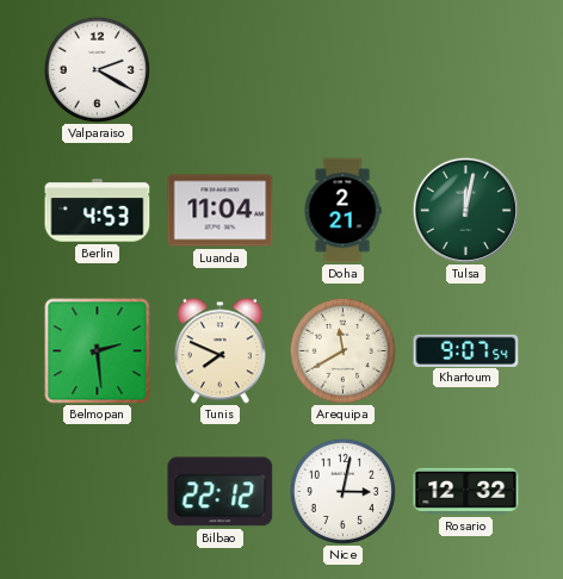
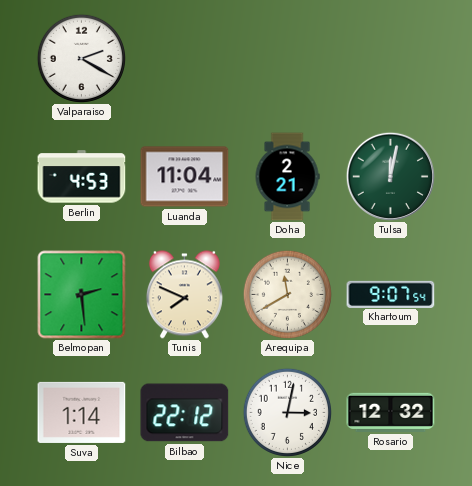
Suva: none -> 1:14
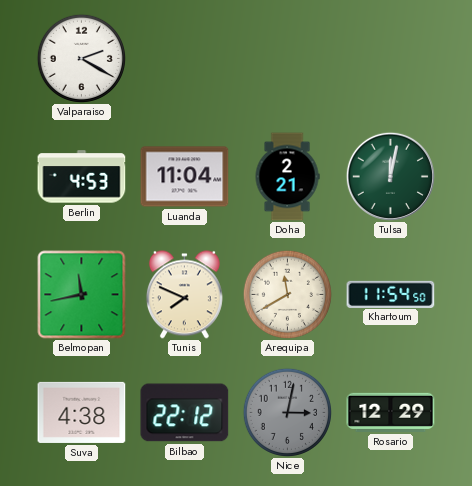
Belmopan: 2:29 -> 11:43
Khartoum: 9:07 -> 11:54
Suva: 1:14 -> 4:38
Nice dial: white -> grey
Rosario: 12:32 -> 12:29
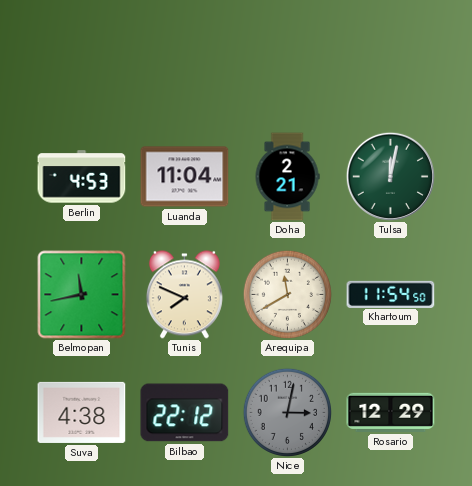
Valparaiso: 2:20 -> none
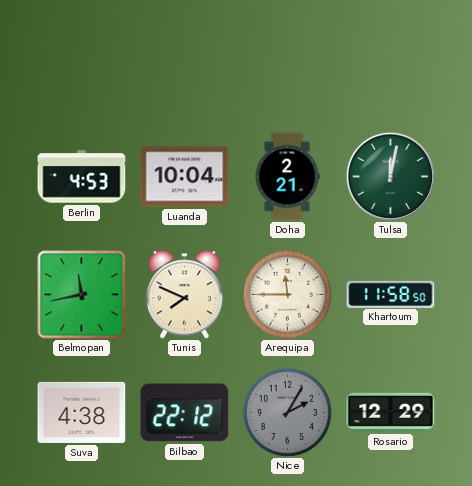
Luanda: 11:04 -> 10:04
Arequipa: 11:40 -> 11:45
Khartoum: 11:54 -> 11:58
Nice: 3:02 -> 2:05
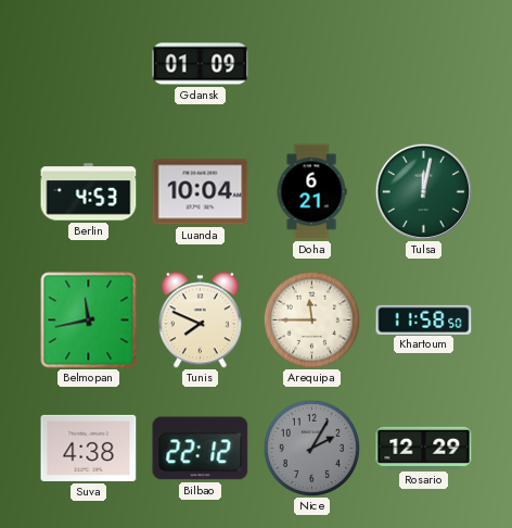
Gdansk: none -> 01:09
Doha: 2:21 -> 6:21
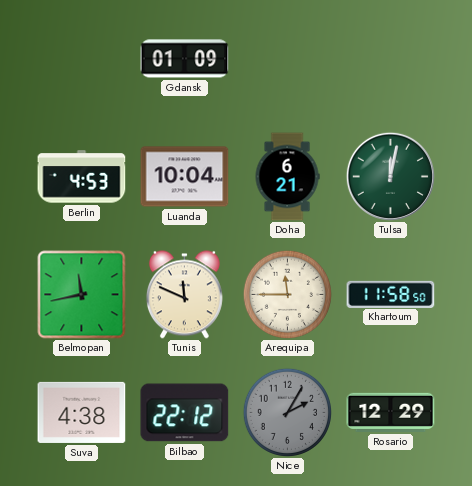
Tunis: 7:49 -> 11:49
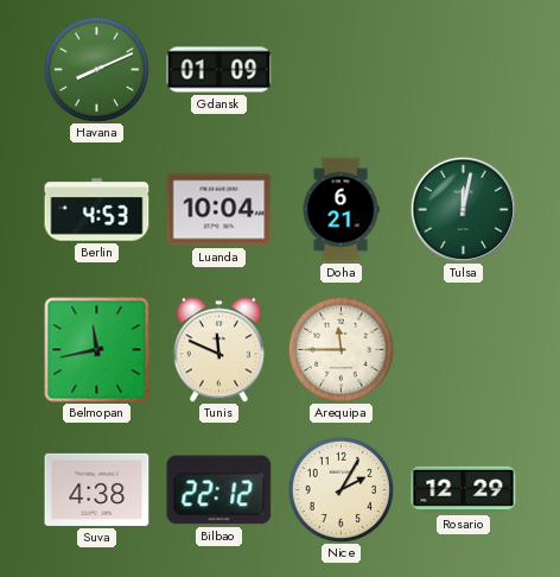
Havana: none -> 8:11
Khartoum: 11:58 -> none
Nice dial: grey -> cream
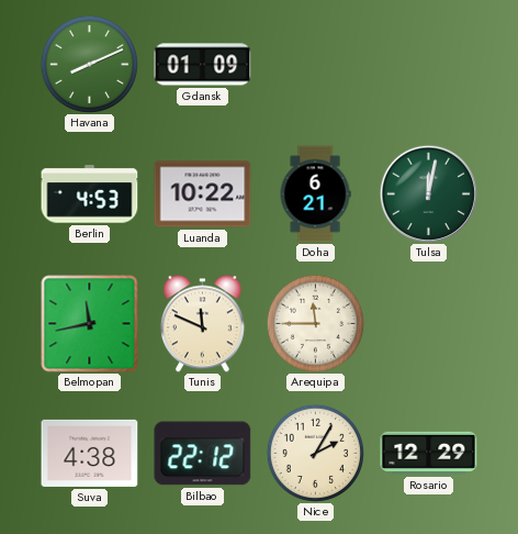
Luanda: 10:04 -> 10:22
